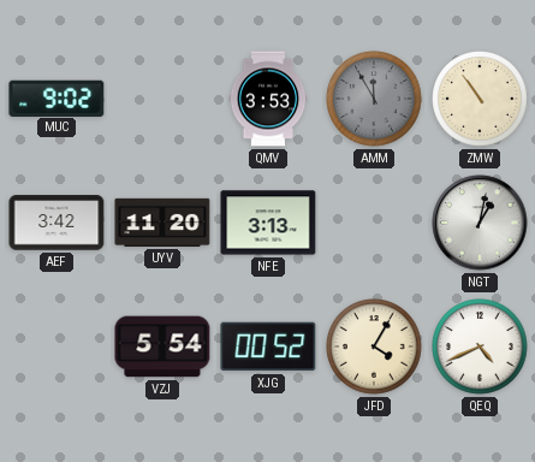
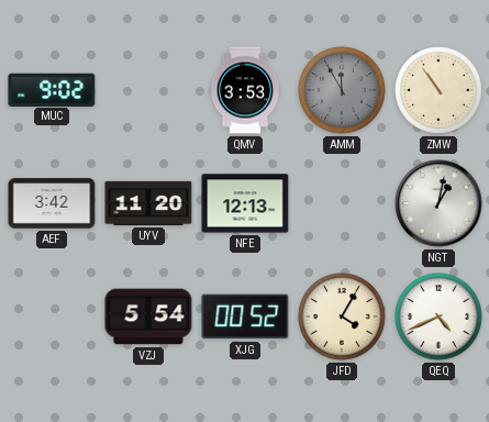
NFE: 3:13 -> 12:13
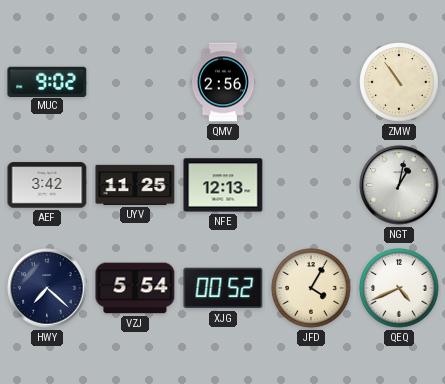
QMV: 3:53 -> 2:56
AMM: 11:55 -> none
UYV: 11:20 -> 11:25
HWY: none -> 7:22
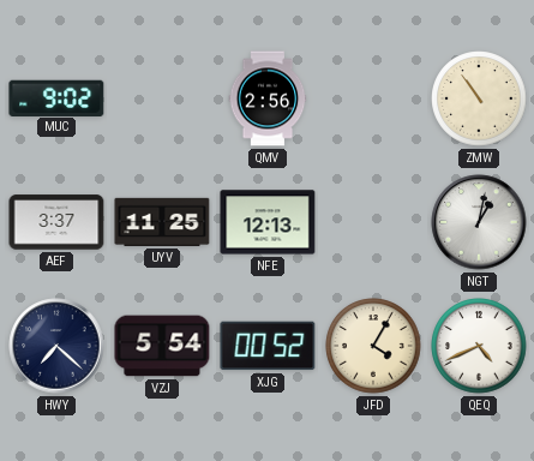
AEF: 3:42 -> 3:37
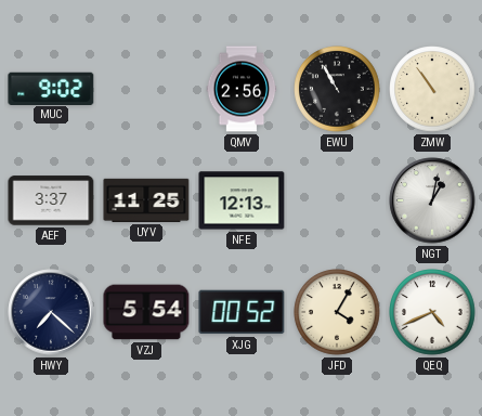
EWU: none -> 10:55
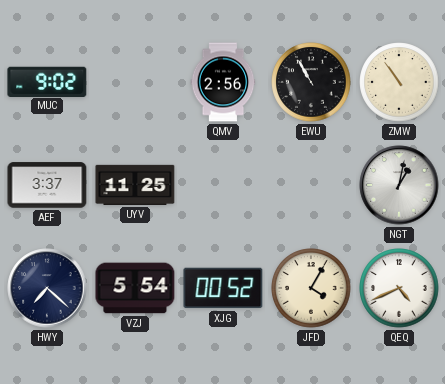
NFE: 12:13 -> none
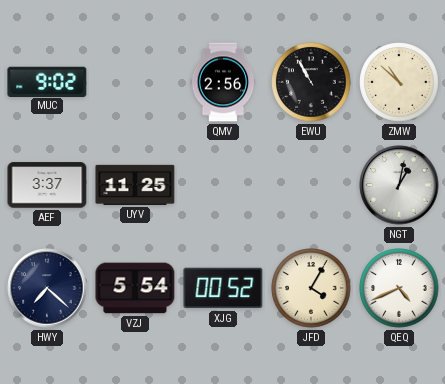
ZMW: 10:54 -> 10:52
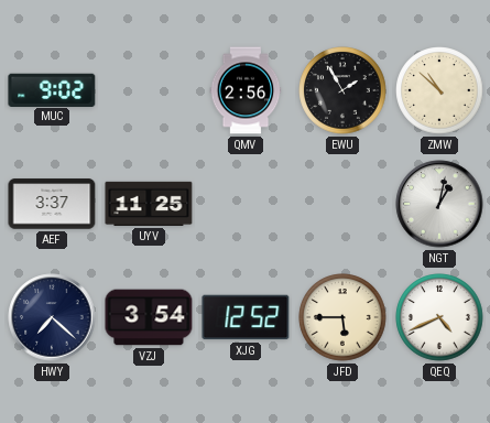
EWU: 10:55 -> 1:55
VZJ: 5:54 -> 3:54
XJG: 00:52 -> 12:52
JFD: 4:05 -> 5:45
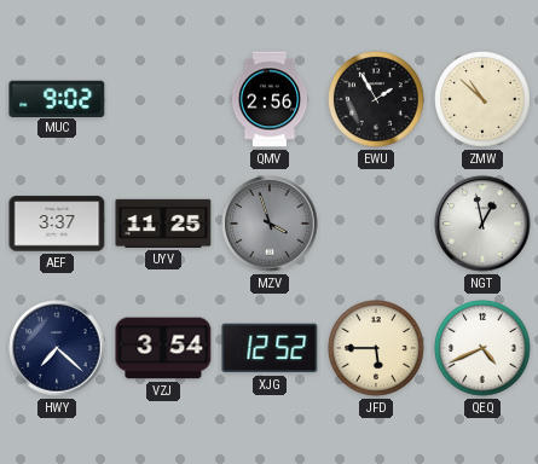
MZV: none -> 3:57
NGT: 1:02 -> 12:58
